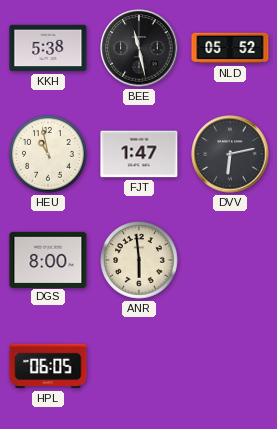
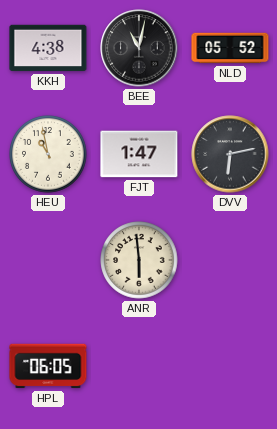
KKH: 5:38 -> 4:38
BEE: 11:28 -> 11:02
DGS: 8:00 -> none
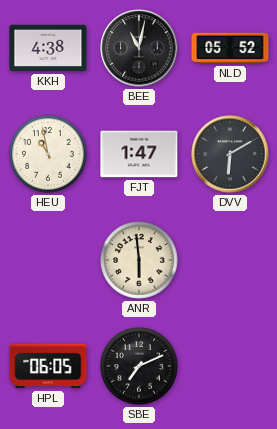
DVV: 6:13 -> 6:10
SBE: none -> 7:11
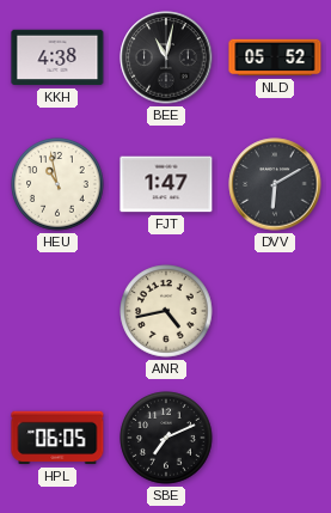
ANR: 5:59 -> 4:43
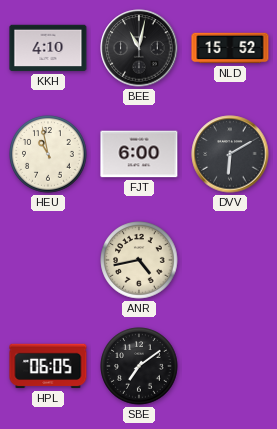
KKH: 4:38 -> 4:10
NLD: 05:52 -> 15:52
FJT: 1:47 -> 6:00
SBE: 7:11 -> 7:09
